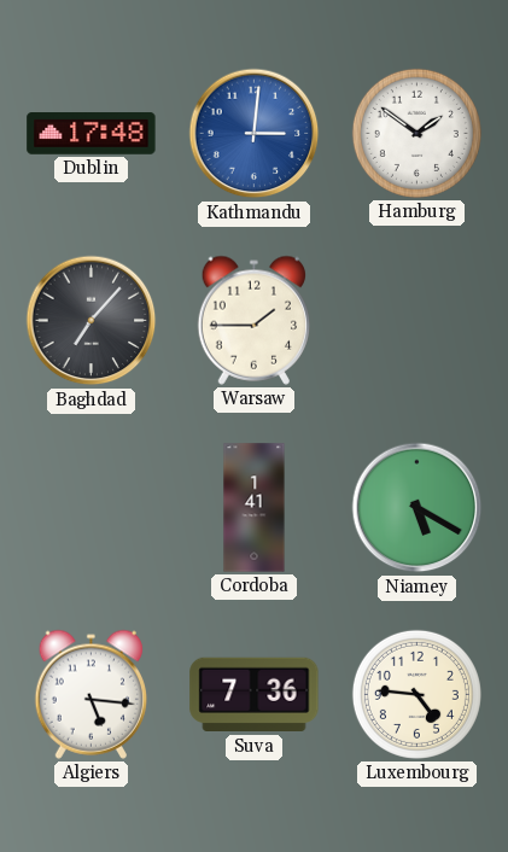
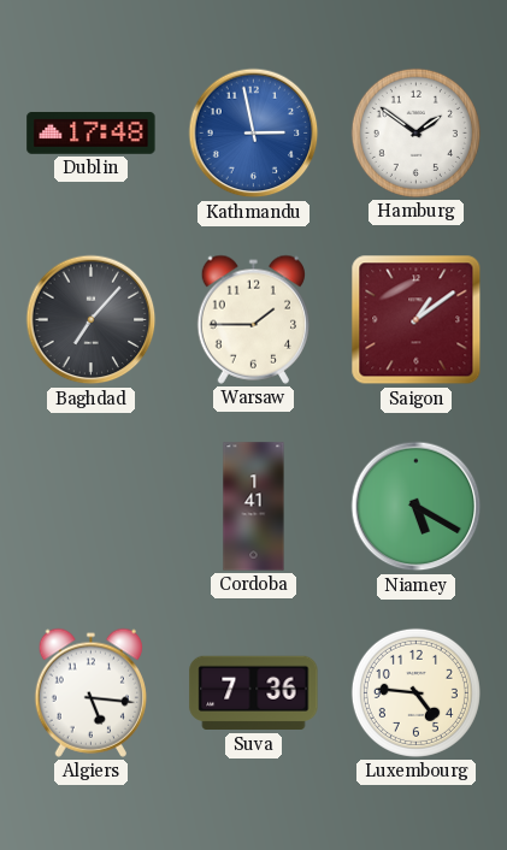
Kathmandu: 3:01 -> 2:58
Saigon: none -> 1:09
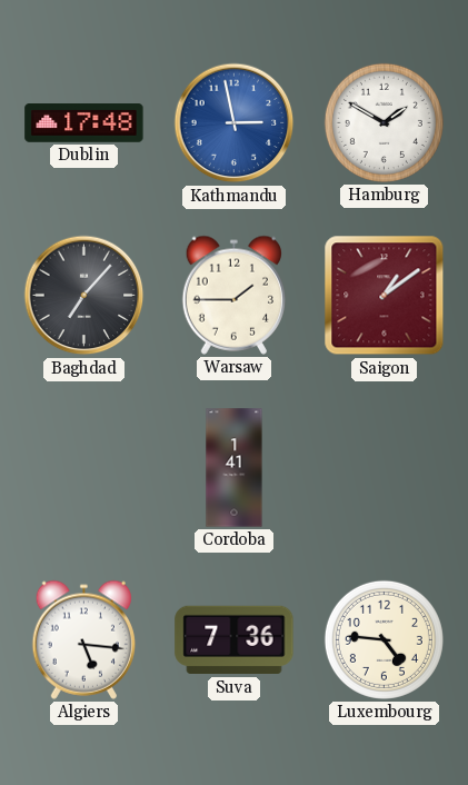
Hamburg: 1:51 -> 1:50
Niamey: 5:20 -> none
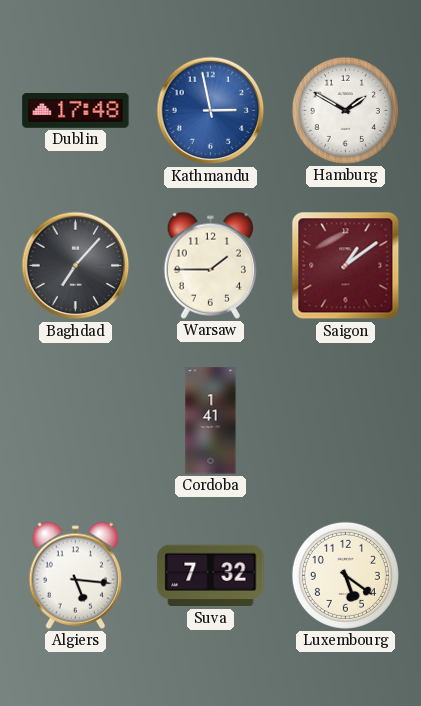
Suva: 7:36 -> 7:32
Luxembourg: 4:46 -> 5:21
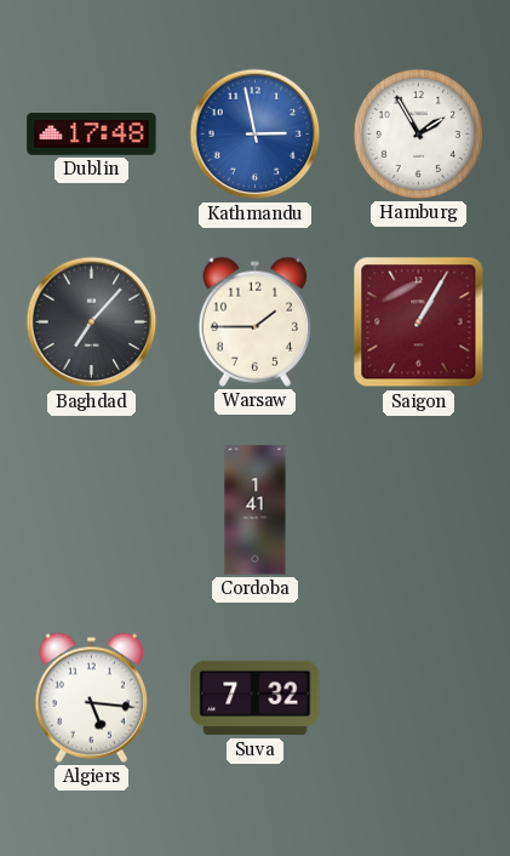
Hamburg: 1:50 -> 1:55
Saigon: 1:09 -> 1:05
Luxembourg: 5:21 -> none
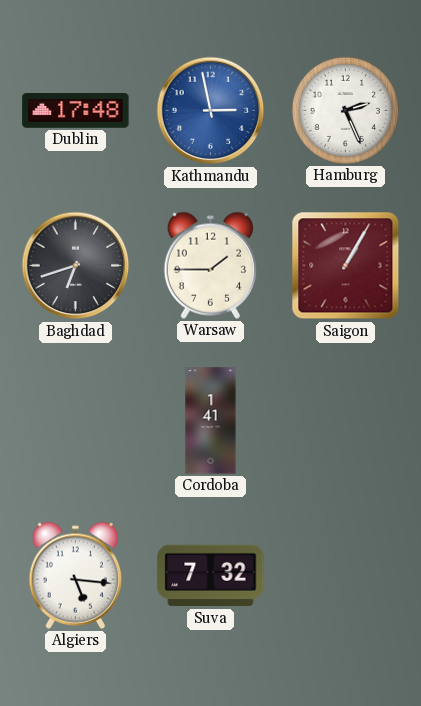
Hamburg: 1:55 -> 2:26
Baghdad: 7:07 -> 6:42
